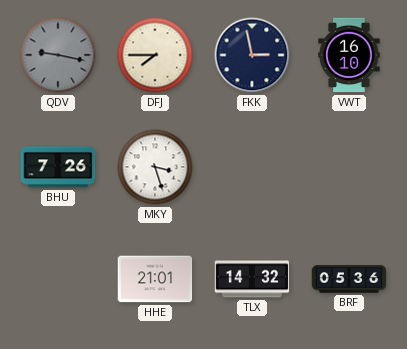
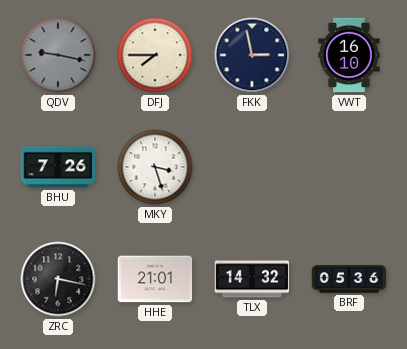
ZRC: none -> 6:17
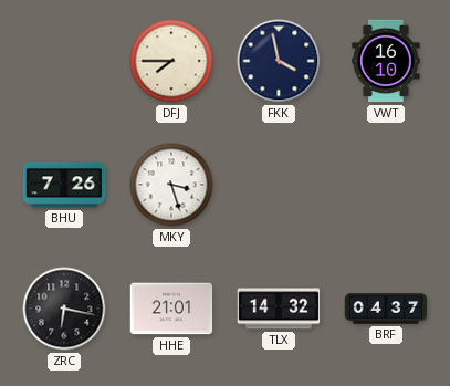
QDV: 9:17 -> none
FKK: 2:58 -> 3:58
BRF: 05:36 -> 04:37
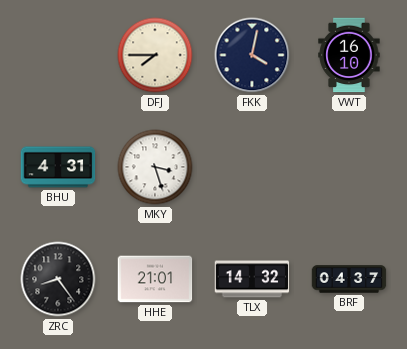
FKK: 3:58 -> 4:02
BHU: 7:26 -> 4:31
ZRC: 6:17 -> 8:24
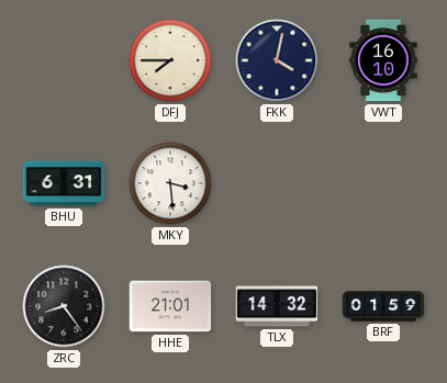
BHU: 4:31 -> 6:31
MKY: 3:27 -> 3:29
BRF: 04:37 -> 01:59
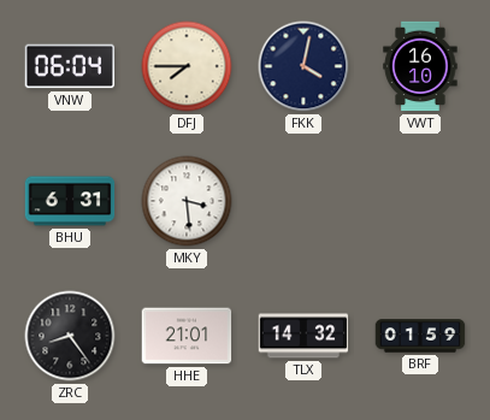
VNW: none -> 06:04
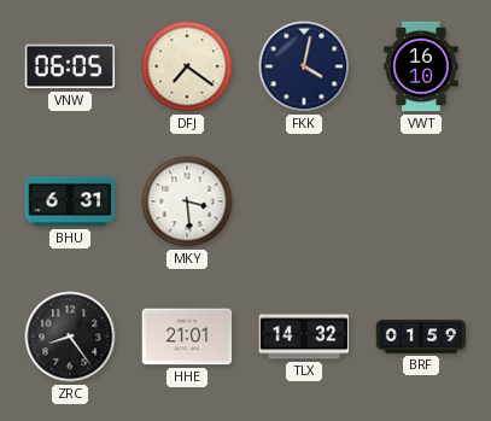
VNW: 06:04 -> 06:05
DFJ: 7:45 -> 7:21
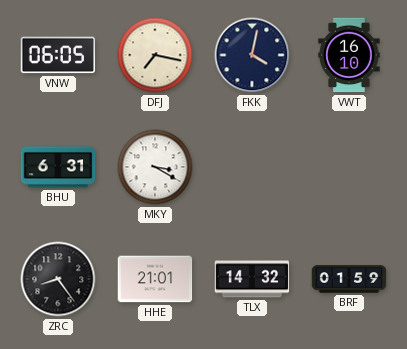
DFJ: 7:21 -> 7:17
MKY: 3:29 -> 3:20
